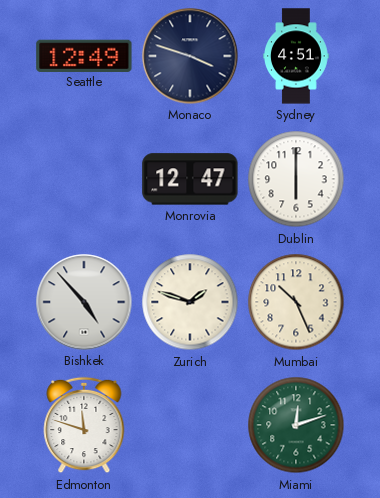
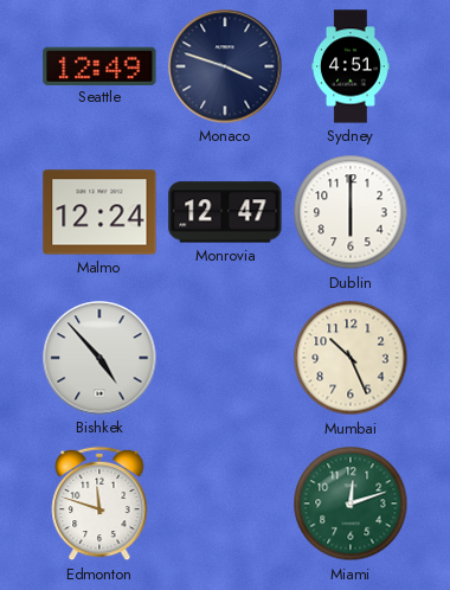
Malmo: none -> 12:24
Zurich: 1:48 -> none
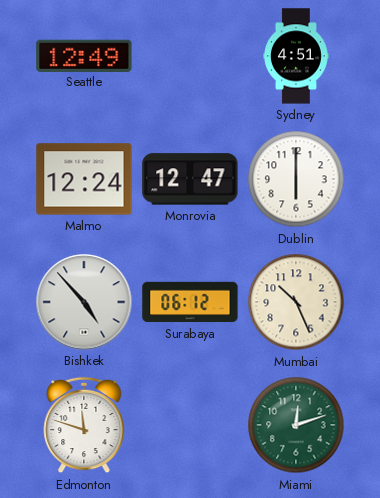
Monaco: 3:48 -> none
Surabaya: none -> 06:12
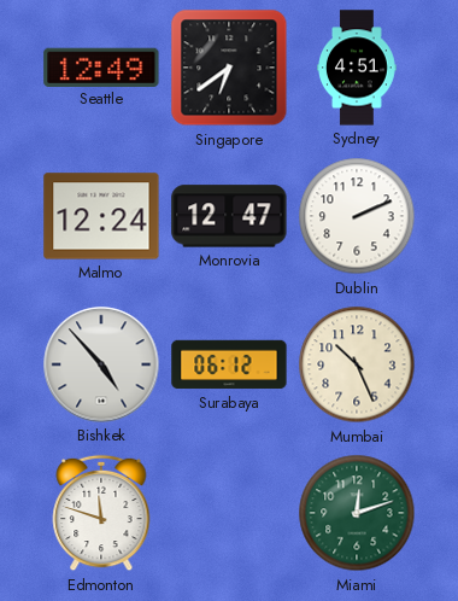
Singapore: none -> 6:39
Dublin: 6:00 -> 2:11
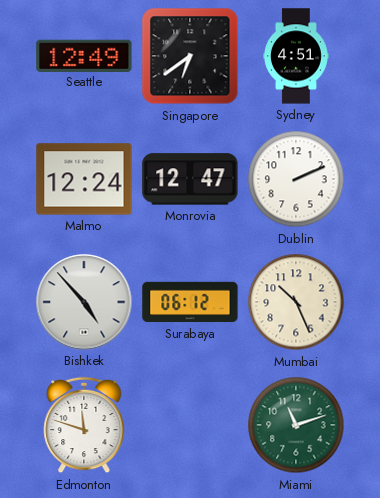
Miami: 12:12 -> 11:12
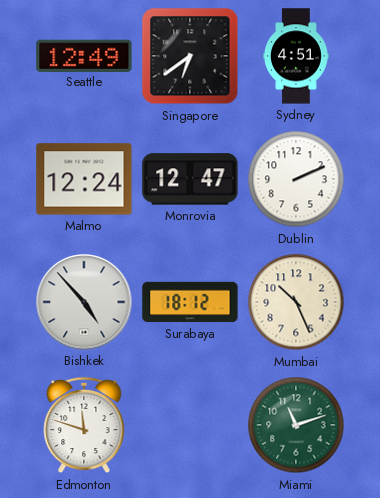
Surabaya: 06:12 -> 18:12
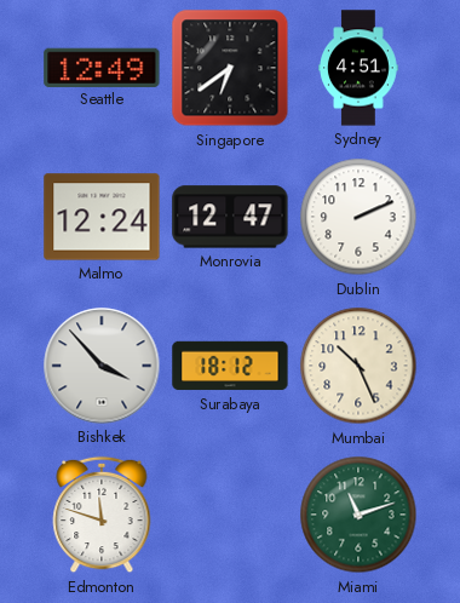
Bishkek: 4:53 -> 3:53
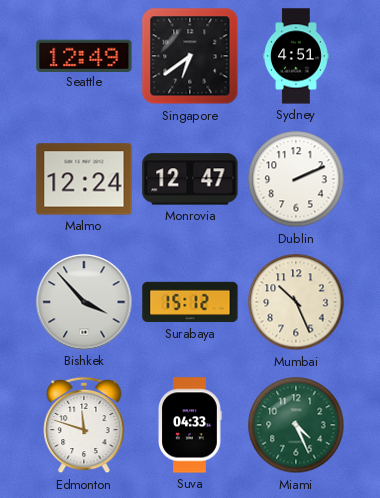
Surabaya: 18:12 -> 15:12
Suva: none -> 04:33
Miami: 11:12 -> 4:26
